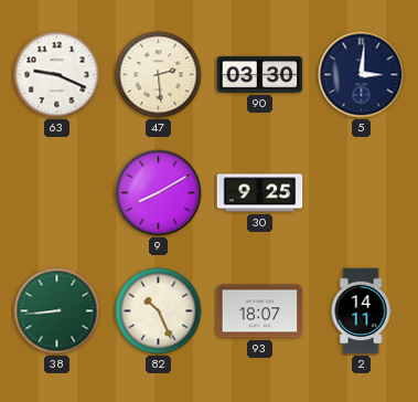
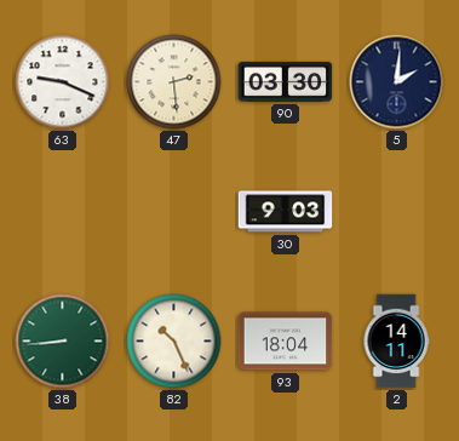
5: 3:01 -> 2:01
9: 8:10 -> none
30: 9:25 -> 9:03
93: 18:07 -> 18:04
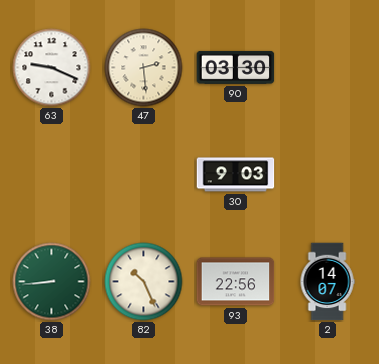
5: 2:01 -> none
93: 18:04 -> 22:56
2: 14:11 -> 14:07
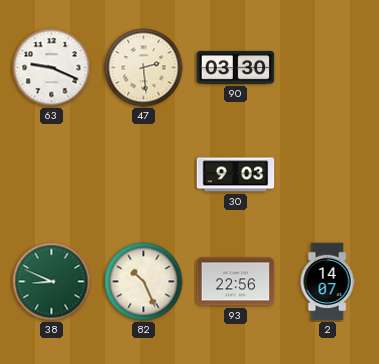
38: 8:44 -> 8:49
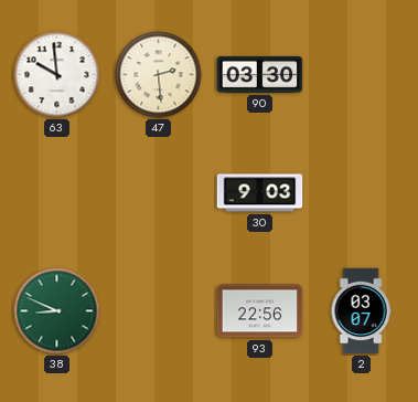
63: 9:19 -> 9:59
82: 10:26 -> none
2: 14:07 -> 03:07
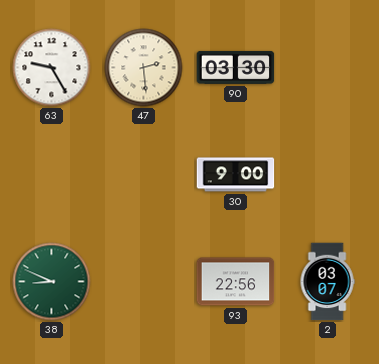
63: 9:59 -> 9:25
30: 9:03 -> 9:00
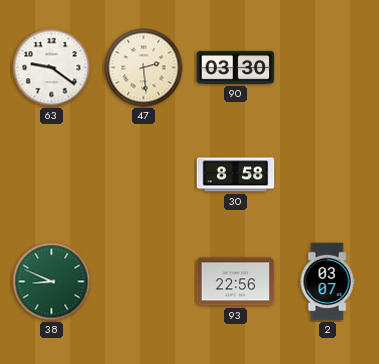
63: 9:25 -> 9:21
30: 9:00 -> 8:58
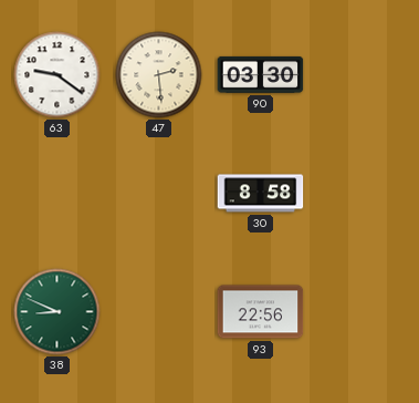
2: 03:07 -> none
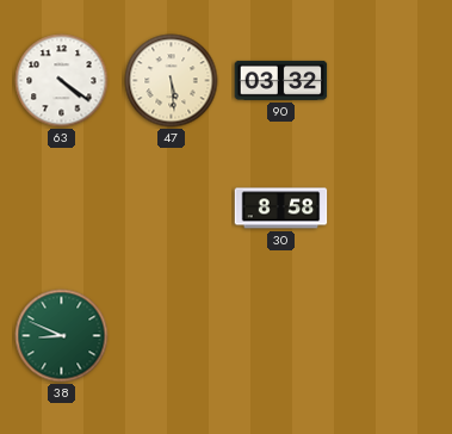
63: 9:21 -> 4:21
47: 2:29 -> 5:29
90: 03:30 -> 03:32
93: 22:56 -> none
